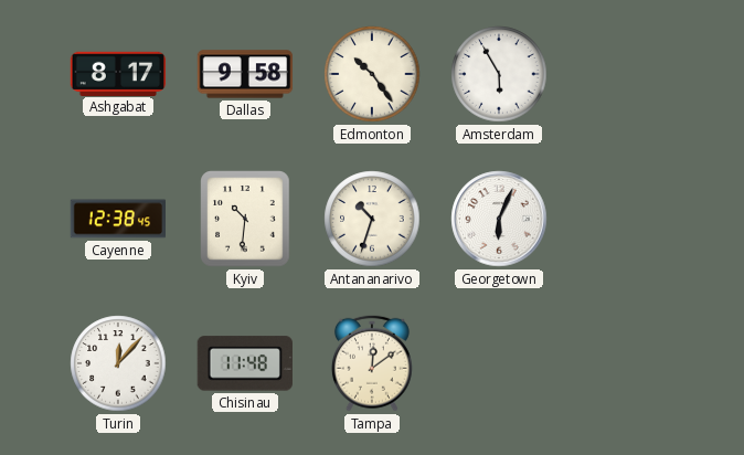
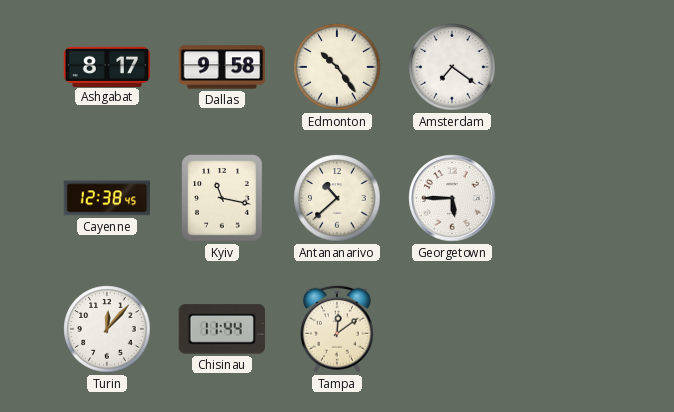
Amsterdam: 5:55 -> 7:21
Kyiv: 10:31 -> 11:17
Antananarivo: 10:33 -> 10:38
Georgetown: 6:04 -> 5:45
Chisinau: 11:48 -> 11:44
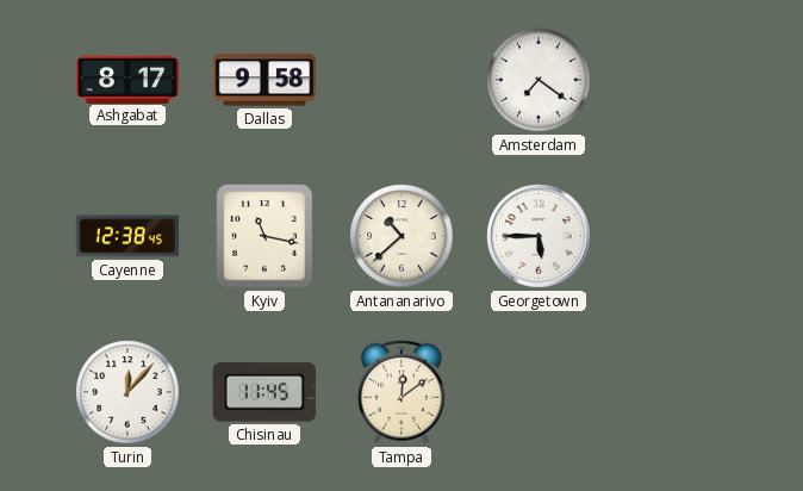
Edmonton: 10:24 -> none
Chisinau: 11:44 -> 11:45
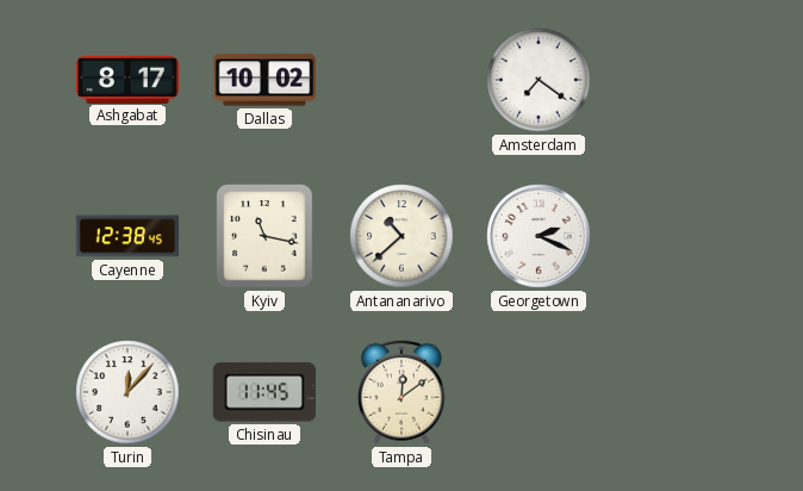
Dallas: 9:58 -> 10:02
Georgetown: 5:45 -> 2:19
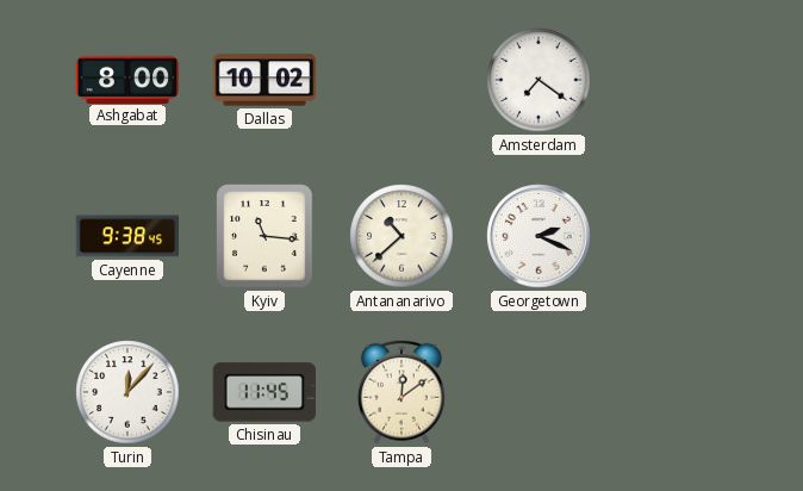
Ashgabat: 8:17 -> 8:00
Cayenne: 12:38 -> 9:38
Kyiv: 11:17 -> 11:16
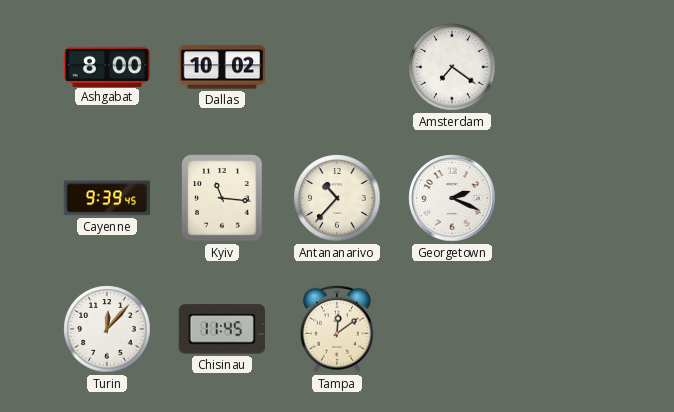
Cayenne: 9:38 -> 9:39
Antananarivo: 10:38 -> 10:37
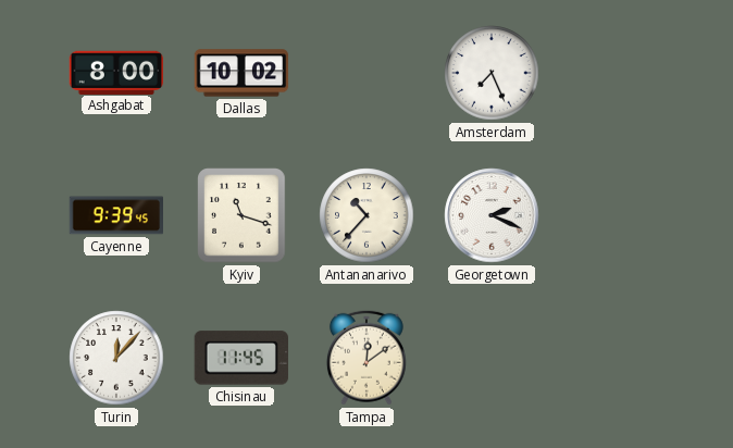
Amsterdam: 7:21 -> 7:26
Kyiv: 11:16 -> 11:18
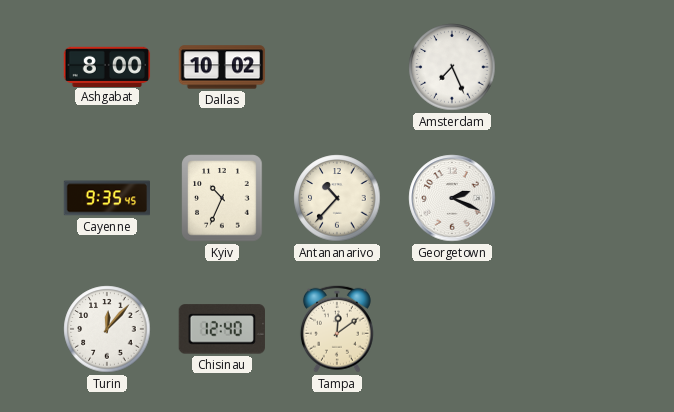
Cayenne: 9:39 -> 9:35
Kyiv: 11:18 -> 10:34
Chisinau: 11:45 -> 12:40
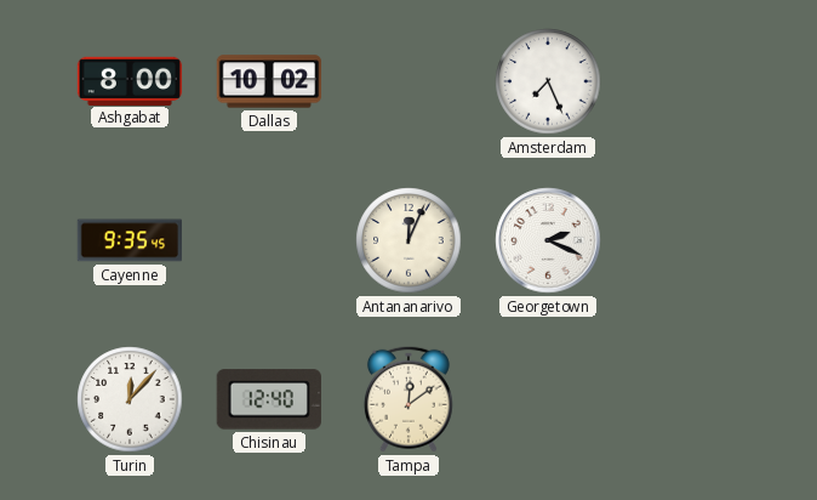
Kyiv: 10:34 -> none
Antananarivo: 10:37 -> 12:04
